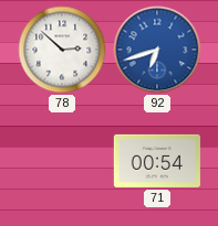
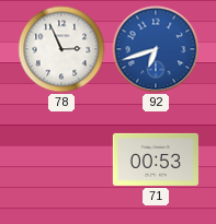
78: 2:52 -> 2:56
71: 00:54 -> 00:53
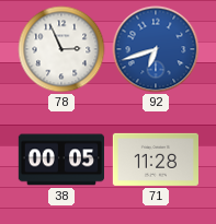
38: none -> 00:05
71: 00:53 -> 11:28
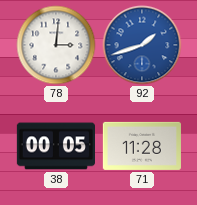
78: 2:56 -> 3:01
92: 6:42 -> 1:42
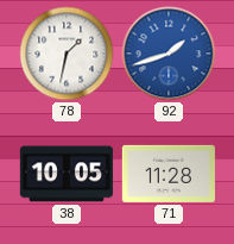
78: 3:01 -> 1:32
38: 00:05 -> 10:05
